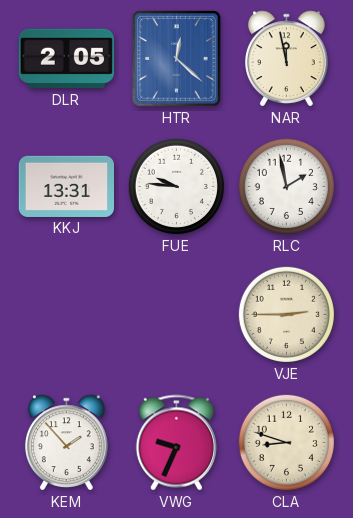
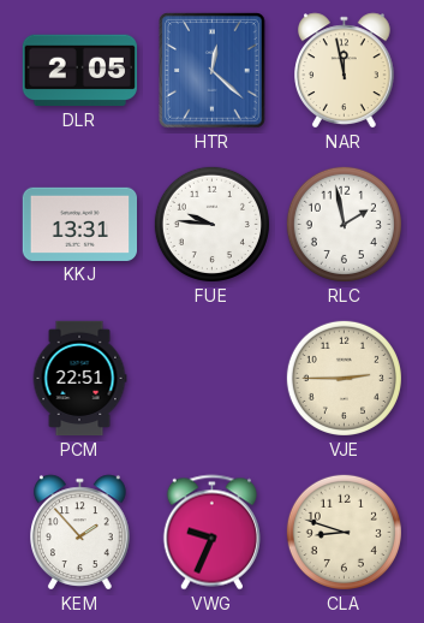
PCM: none -> 22:51
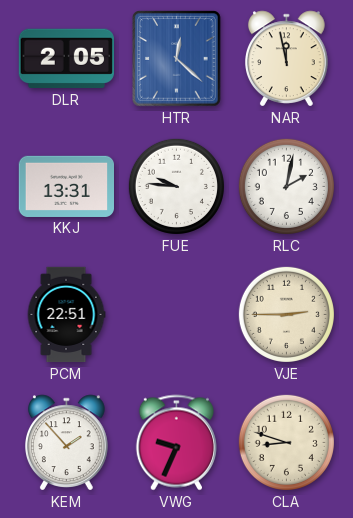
RLC: 1:58 -> 2:02
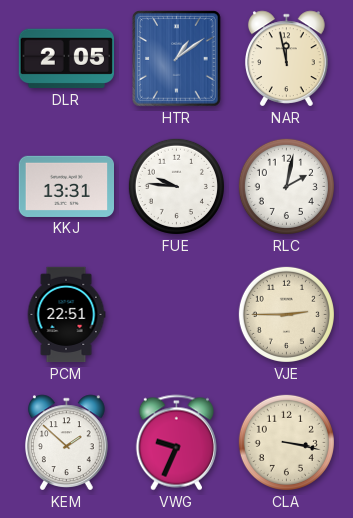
HTR: 12:22 -> 1:09
KEM: 1:53 -> 1:52
CLA: 8:48 -> 3:17
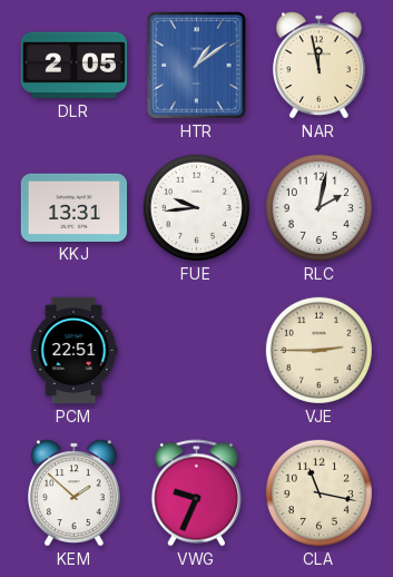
FUE: 9:46 -> 9:44
CLA: 3:17 -> 11:17
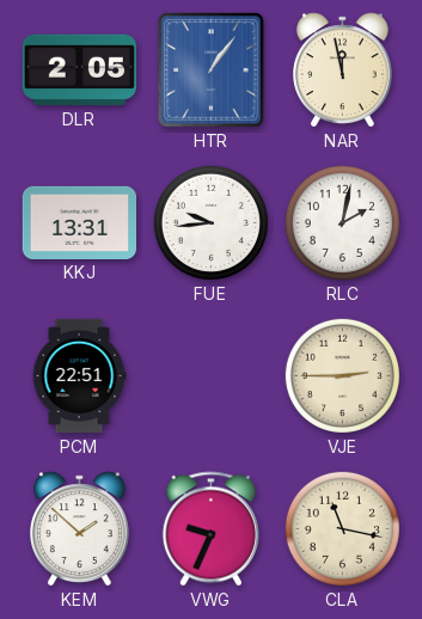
HTR: 1:09 -> 1:06
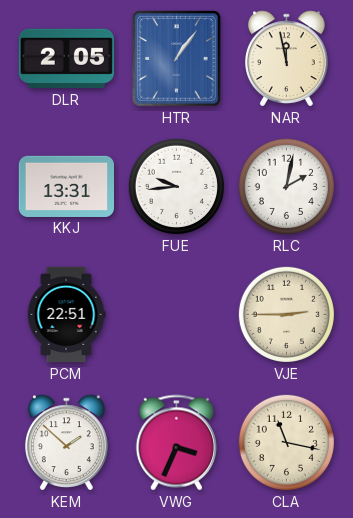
VWG: 9:34 -> 3:34
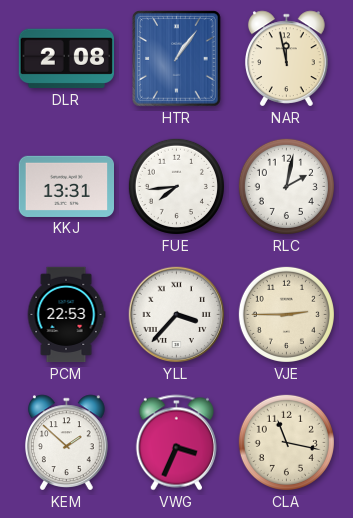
DLR: 2:05 -> 2:08
FUE: 9:44 -> 7:44
PCM: 22:51 -> 22:53
YLL: none -> 3:37
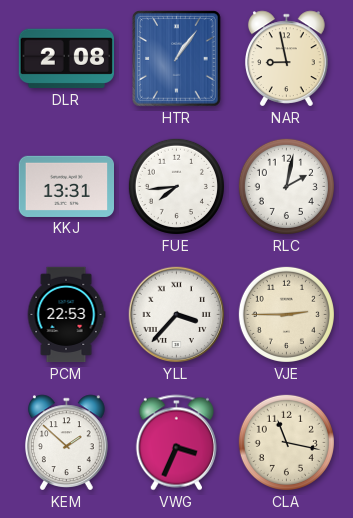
NAR: 11:58 -> 8:58
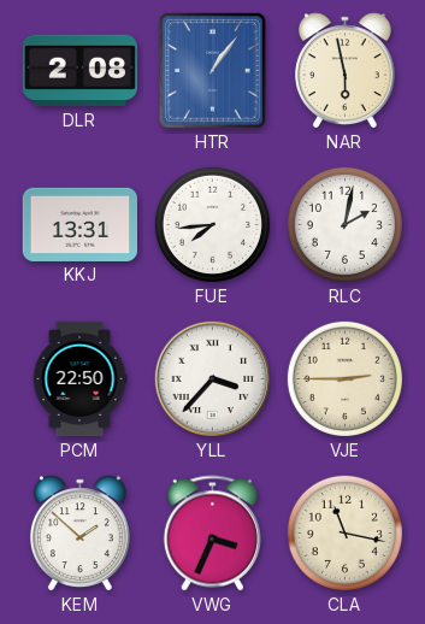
NAR: 8:58 -> 5:58
PCM: 22:53 -> 22:50
